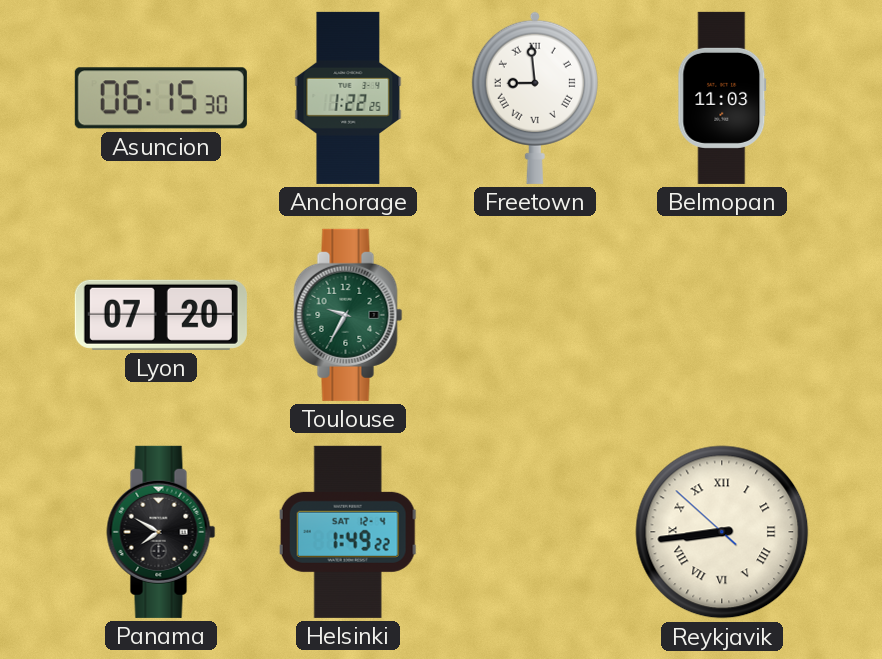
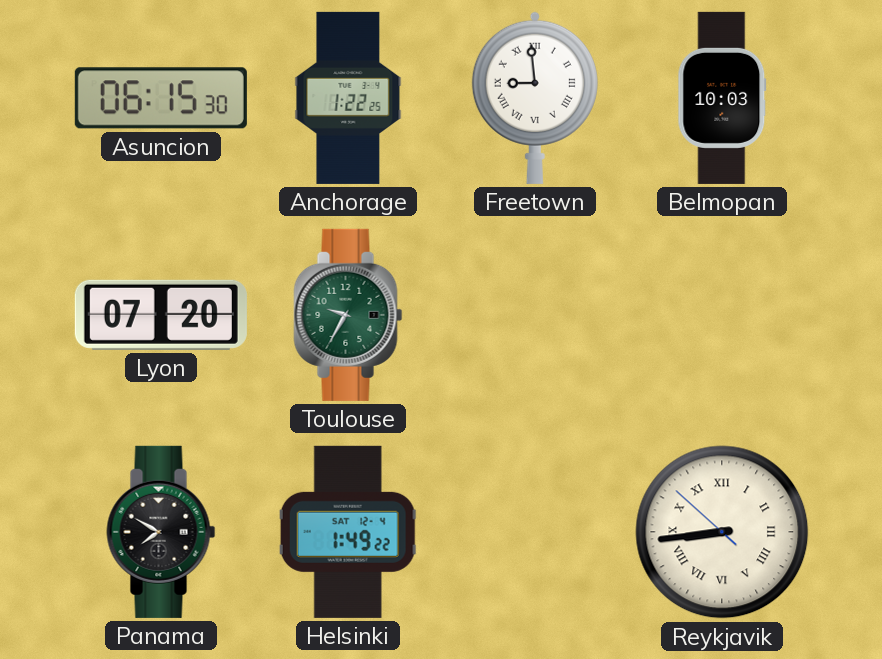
Belmopan: 11:03 -> 10:03
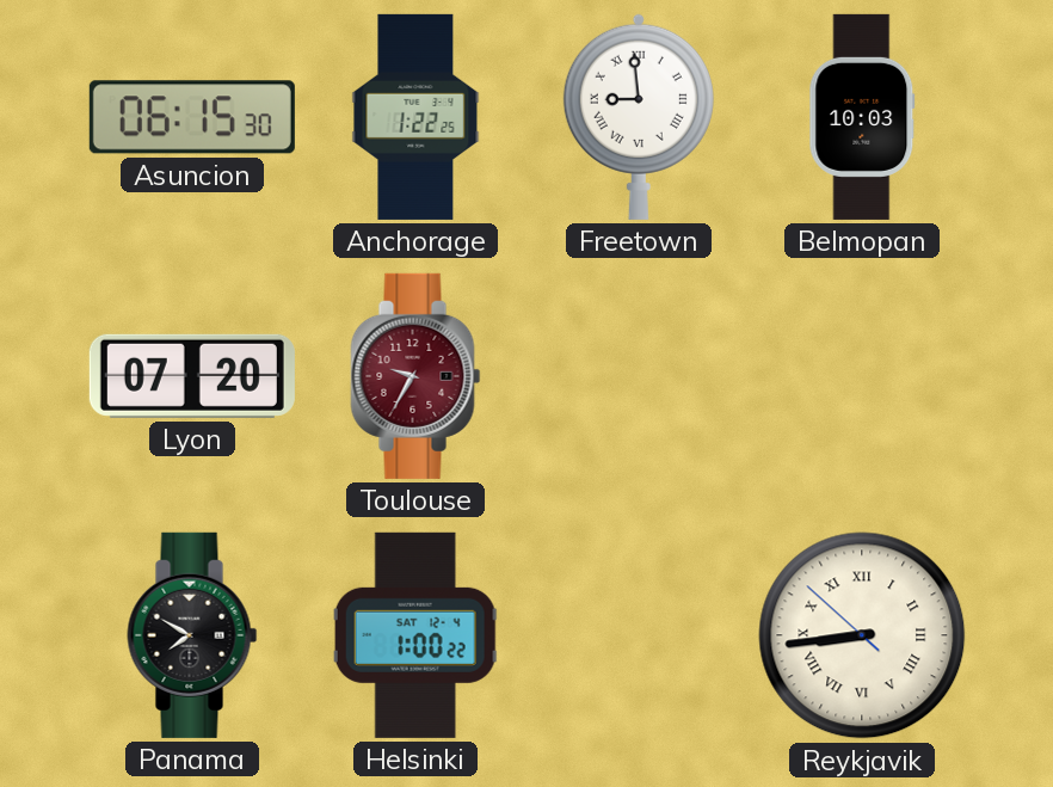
Toulouse dial: green -> burgundy
Helsinki: 1:49 -> 1:00
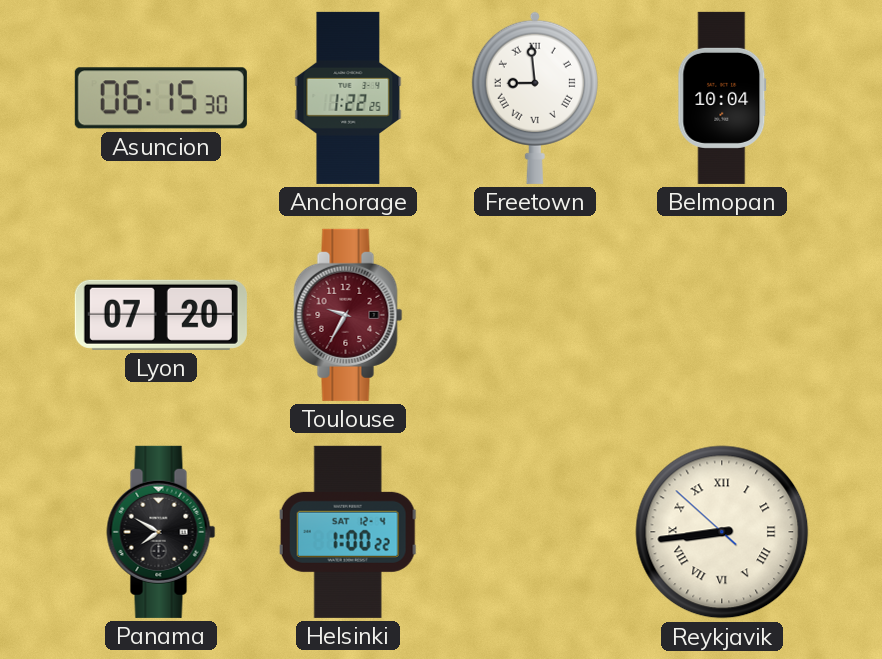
Belmopan: 10:03 -> 10:04
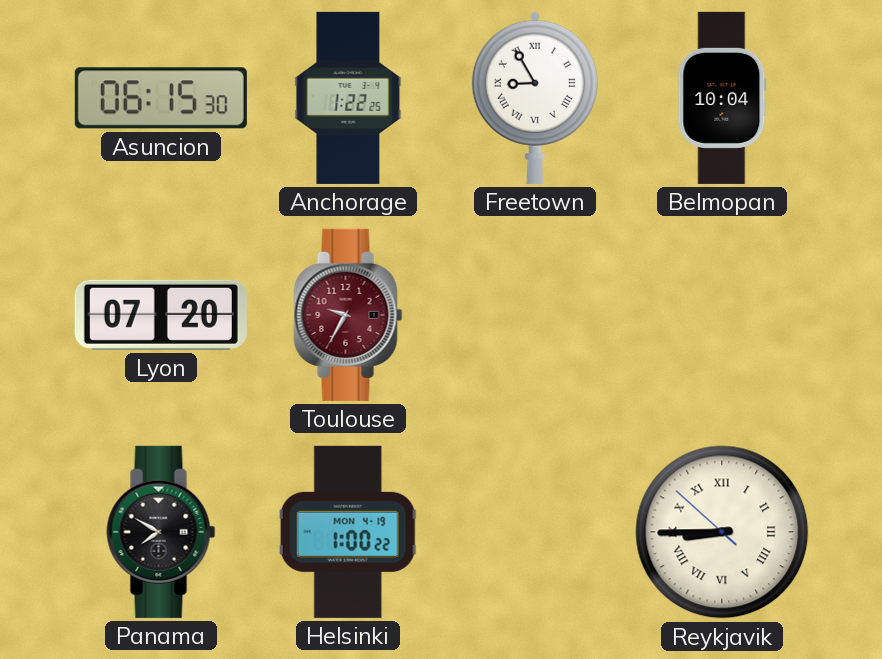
Freetown: 8:59 -> 8:55
Helsinki date: SAT 12-4 -> MON 4-19
Reykjavik: 8:43 -> 8:44
